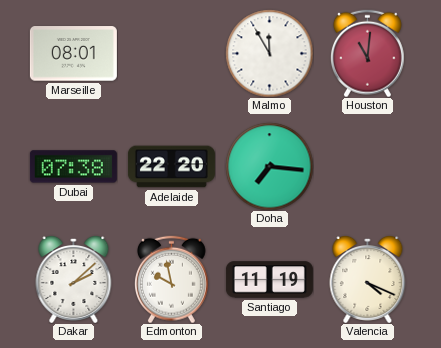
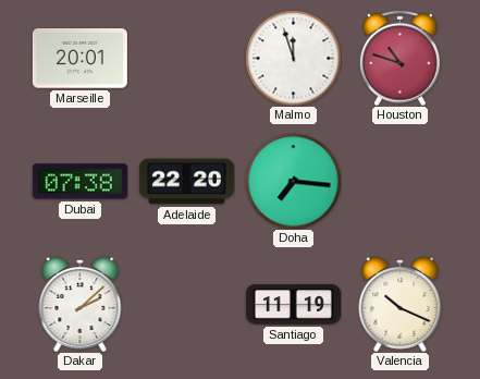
Marseille: 08:01 -> 20:01
Malmo: 11:55 -> 11:57
Houston: 11:01 -> 10:48
Edmonton: 9:58 -> none
Valencia: 4:19 -> 10:19
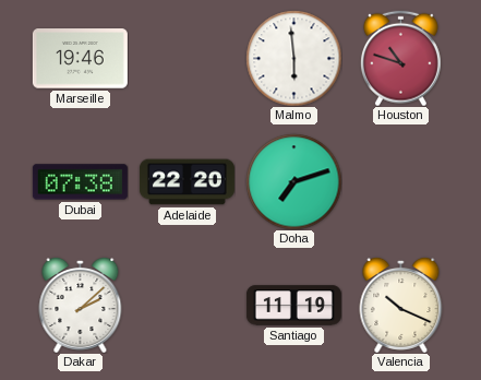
Marseille: 20:01 -> 19:46
Malmo: 11:57 -> 5:59
Doha: 7:16 -> 7:12
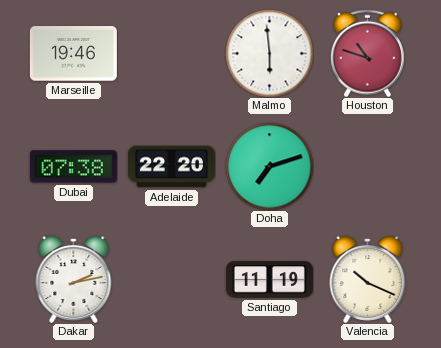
Dakar: 2:08 -> 2:13
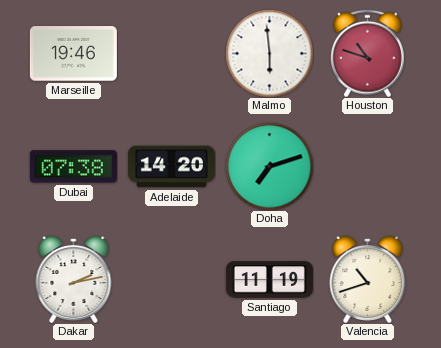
Adelaide: 22:20 -> 14:20
Valencia: 10:19 -> 10:42
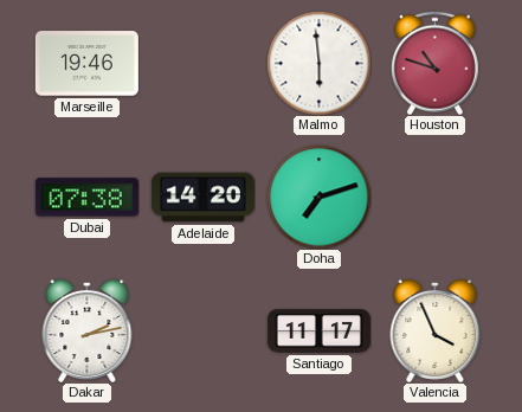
Santiago: 11:19 -> 11:17
Valencia: 10:42 -> 3:56
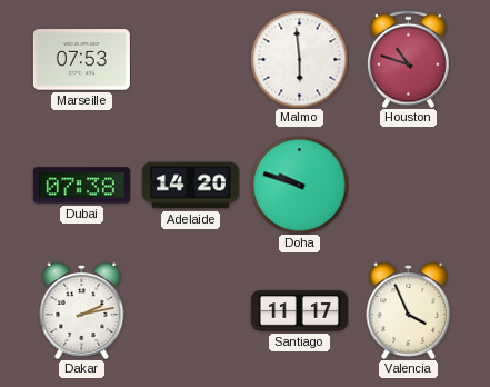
Marseille: 19:46 -> 07:53
Doha: 7:12 -> 9:48
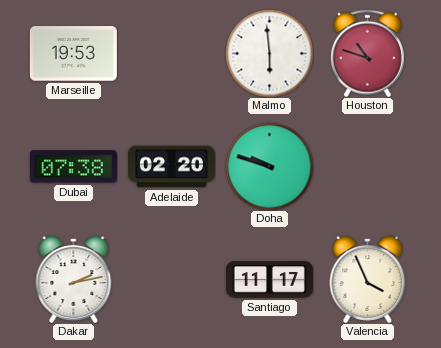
Marseille: 07:53 -> 19:53
Adelaide: 14:20 -> 02:20
